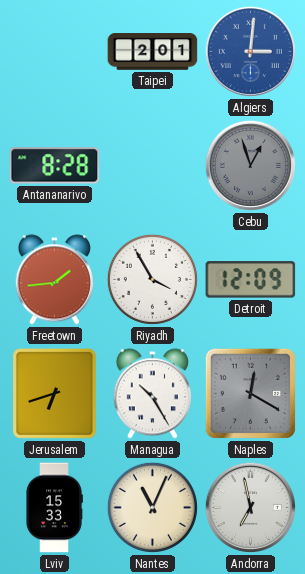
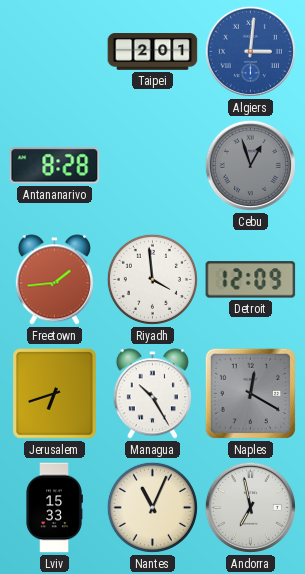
Riyadh: 3:55 -> 3:59
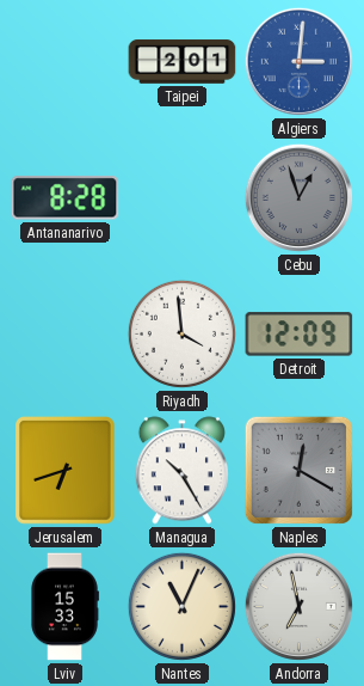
Freetown: 1:44 -> none
